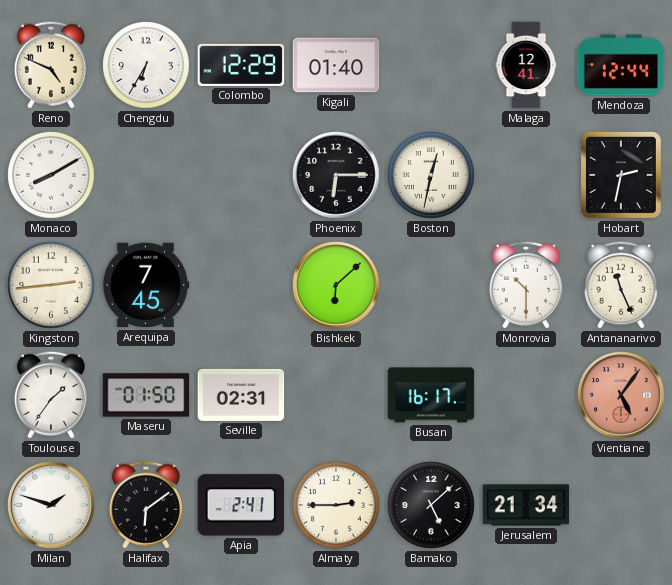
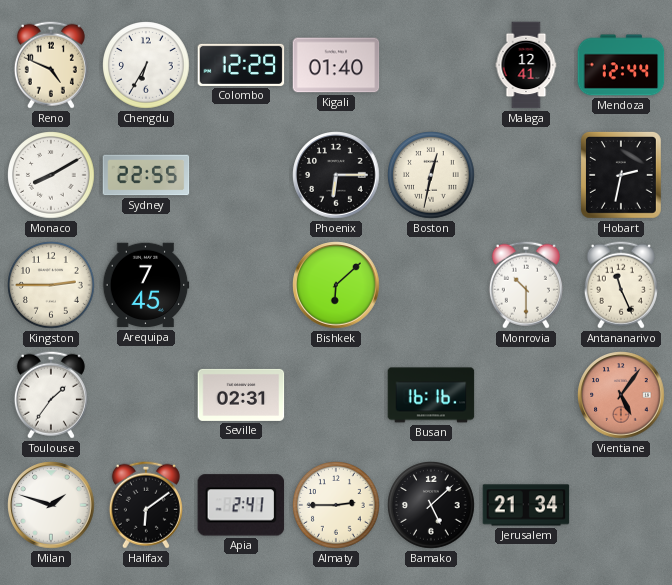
Sydney: none -> 22:55
Kingston: 2:44 -> 2:45
Maseru: 01:50 -> none
Busan: 16:17 -> 16:16
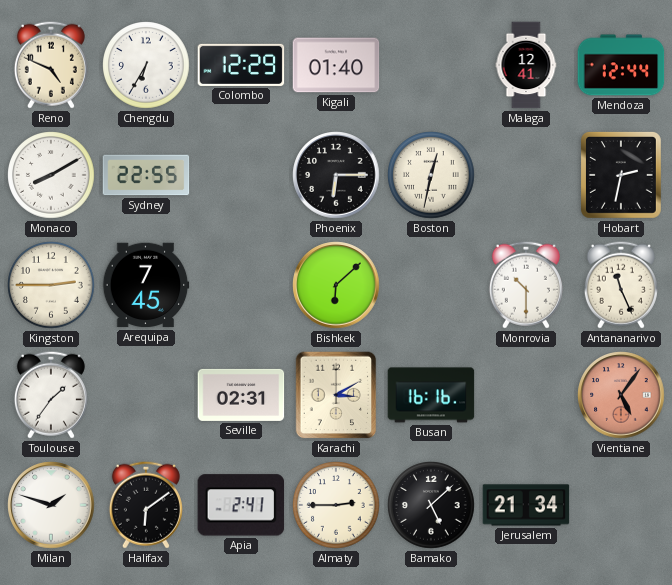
Karachi: none -> 3:10
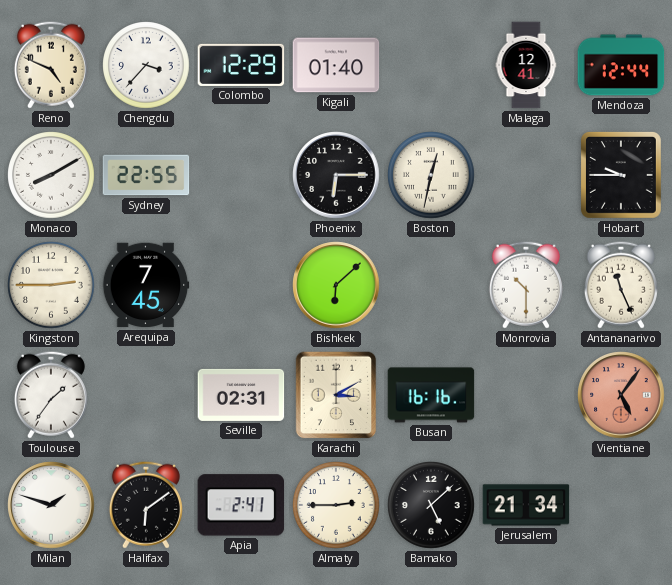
Chengdu: 6:35 -> 3:37
Hobart: 2:32 -> 9:45
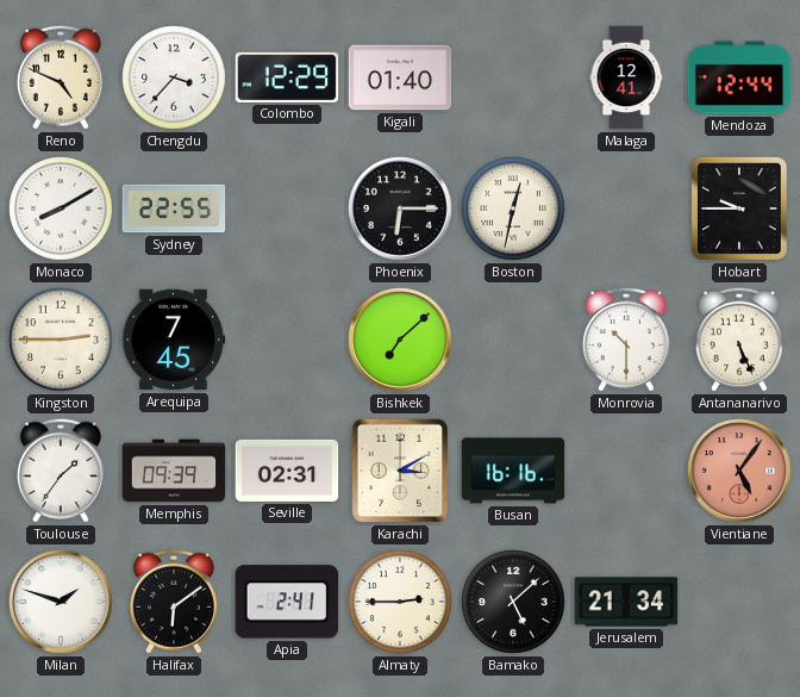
Bishkek: 6:08 -> 7:08
Antananarivo: 11:26 -> 5:26
Memphis: none -> 09:39
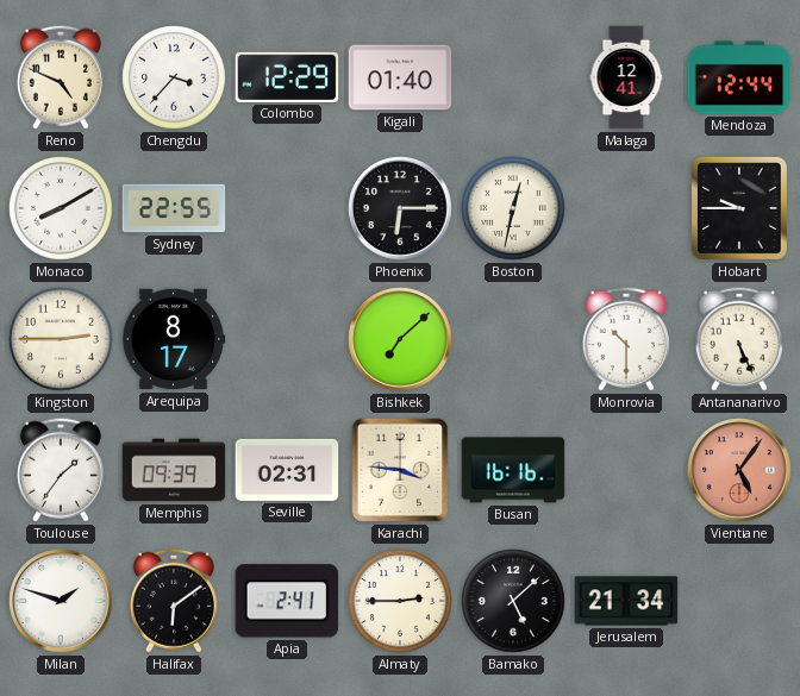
Arequipa: 7:45 -> 8:17
Karachi: 3:10 -> 3:46
